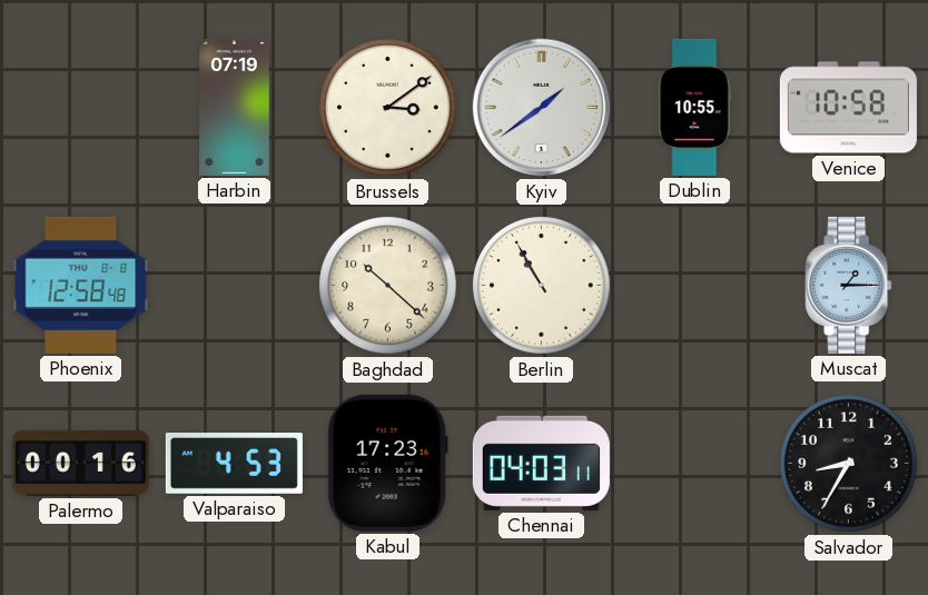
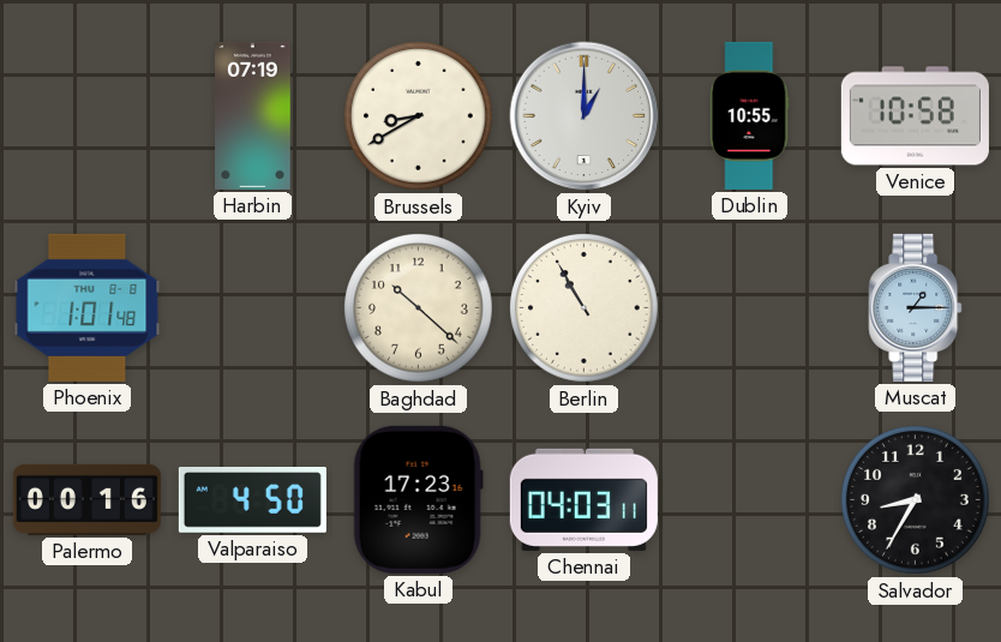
Brussels: 3:09 -> 8:40
Kyiv: 1:39 -> 1:00
Phoenix: 12:58 -> 1:01
Valparaiso: 4:53 -> 4:50
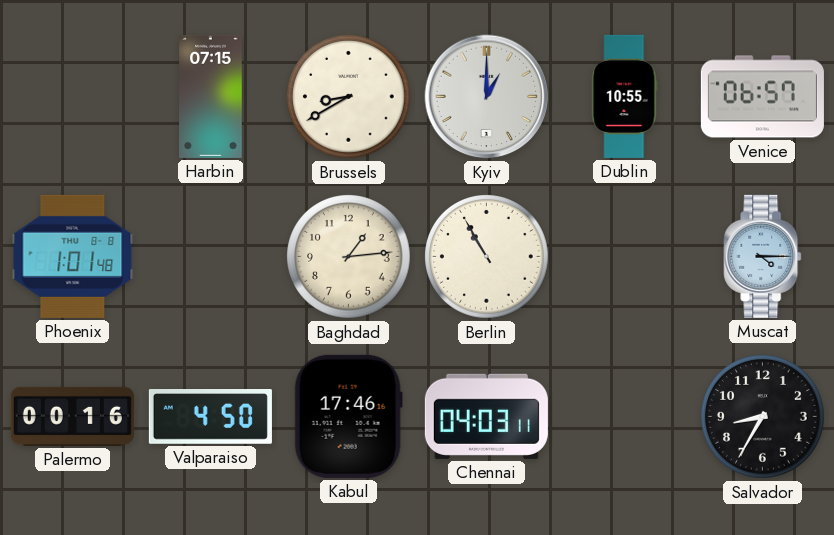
Harbin: 07:19 -> 07:15
Venice: 10:58 -> 06:57
Baghdad: 10:22 -> 1:14
Muscat: 1:15 -> 4:15
Kabul: 17:23 -> 17:46
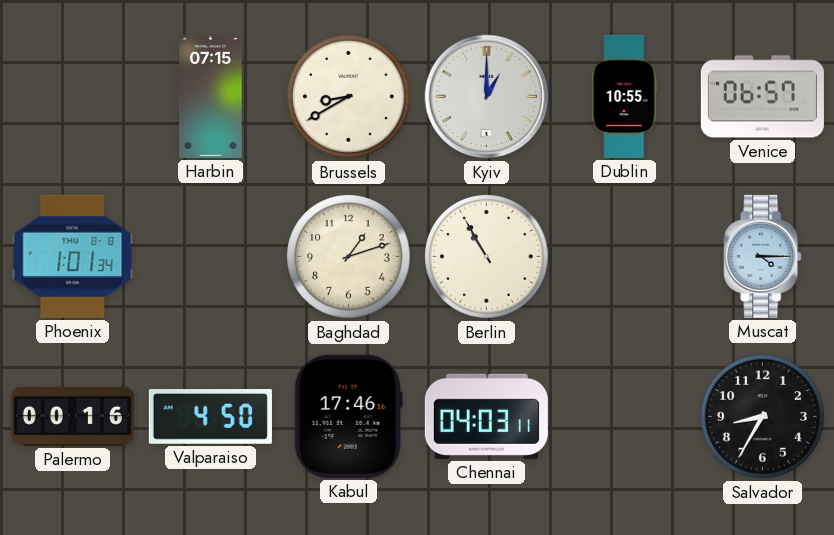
Phoenix: 1:01:48 -> 1:01:34
Baghdad: 1:14 -> 1:12
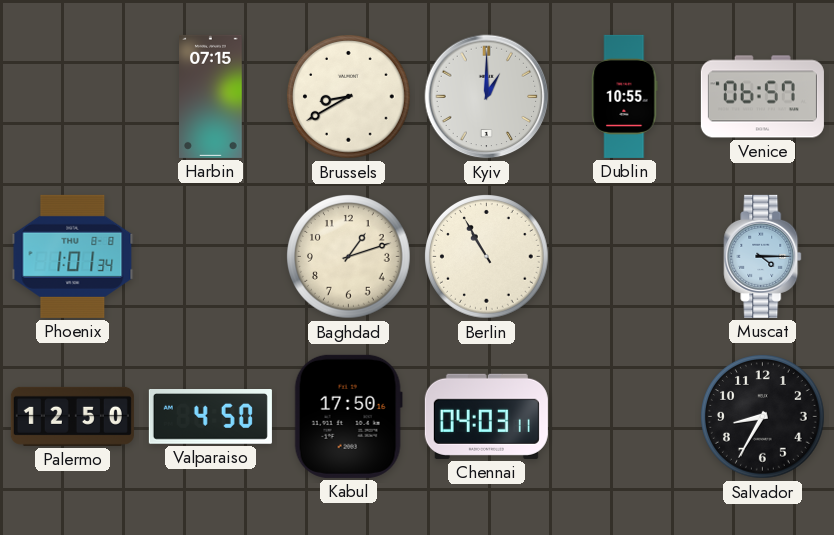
Palermo: 00:16 -> 12:50
Kabul: 17:46 -> 17:50
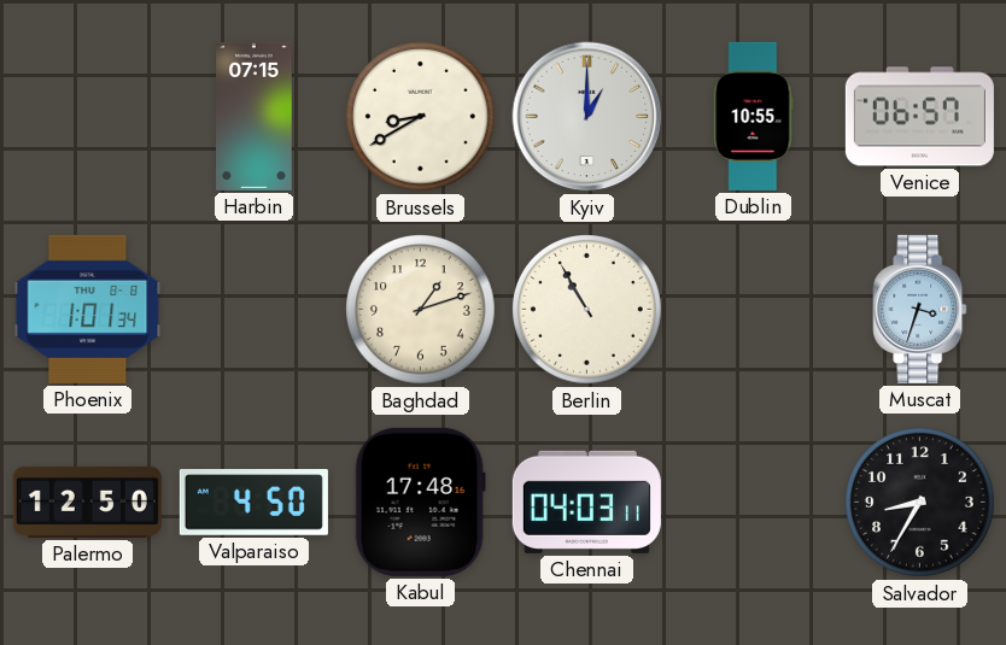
Muscat: 4:15 -> 3:33
Kabul: 17:50 -> 17:48
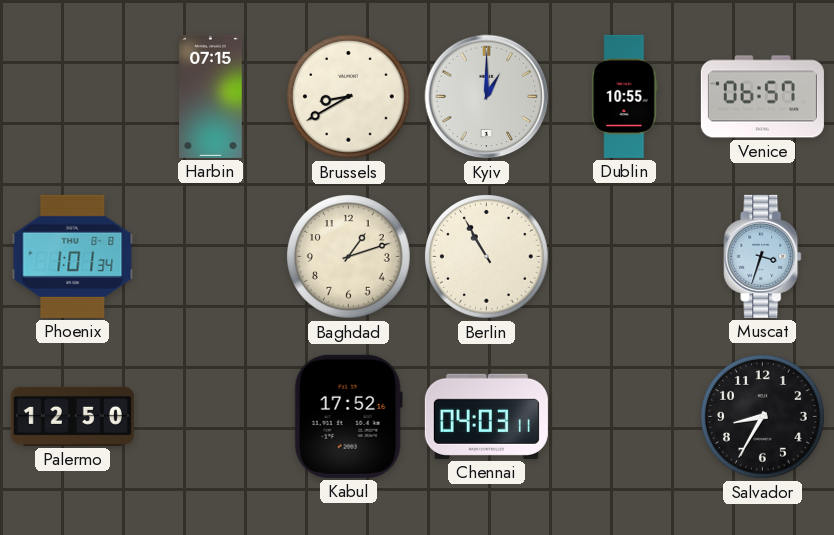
Valparaiso: 4:50 -> none
Kabul: 17:48 -> 17:52
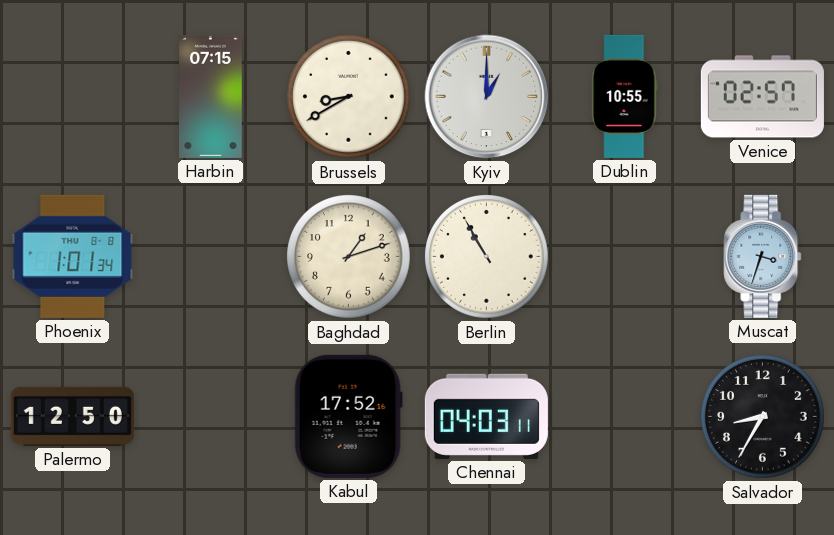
Venice: 06:57 -> 02:57
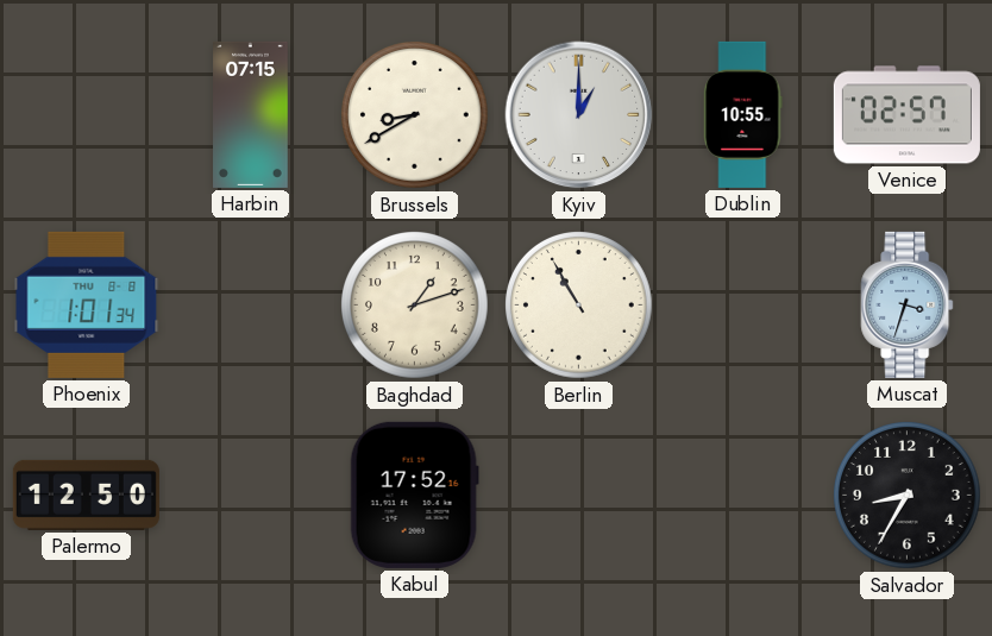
Chennai: 04:03 -> none
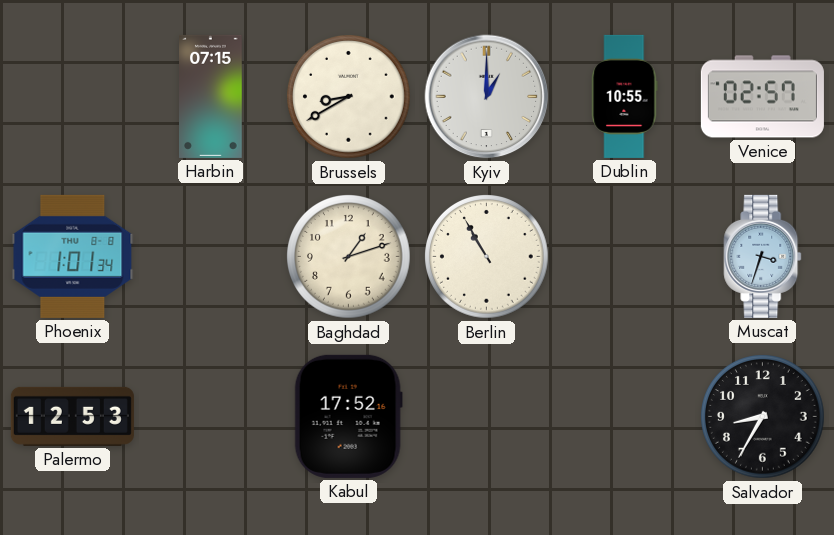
Palermo: 12:50 -> 12:53
